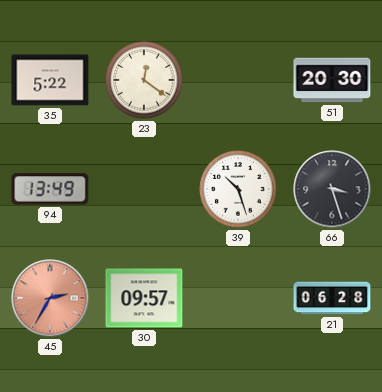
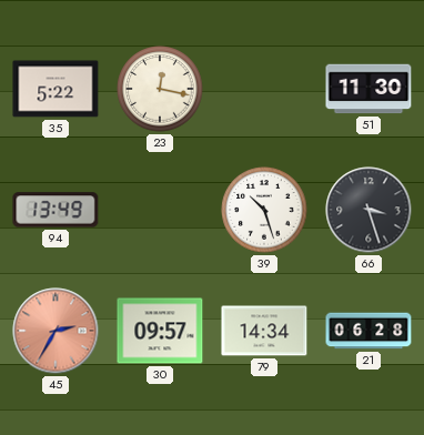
23: 12:21 -> 12:17
51: 20:30 -> 11:30
79: none -> 14:34
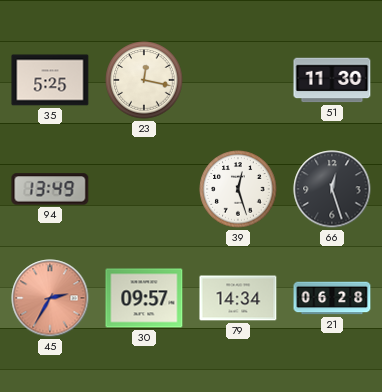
35: 5:22 -> 5:25
39: 10:27 -> 12:27
66: 3:27 -> 12:27
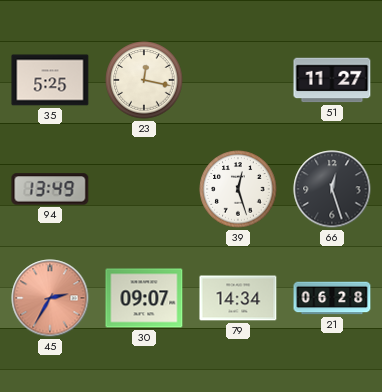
51: 11:30 -> 11:27
30: 09:57 -> 09:07
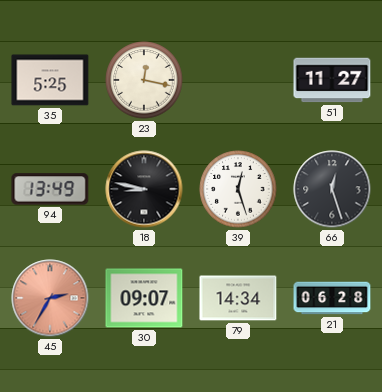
18: none -> 8:47
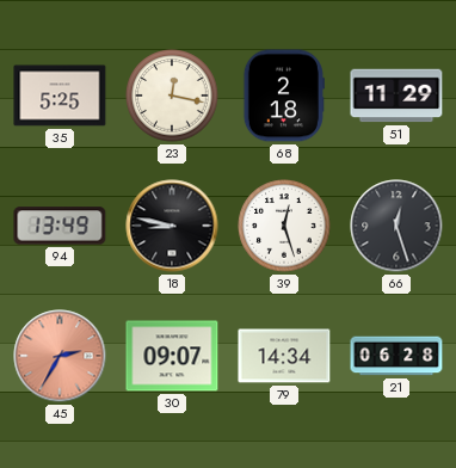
68: none -> 2:18
51: 11:27 -> 11:29
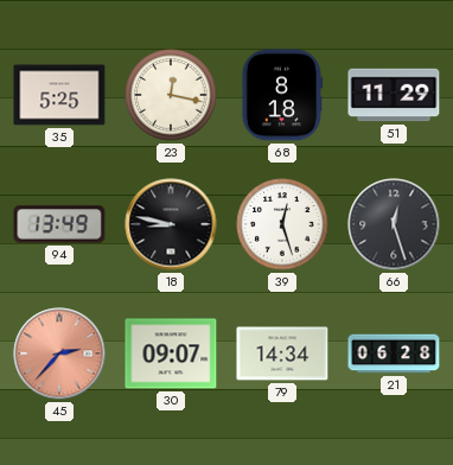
68: 2:18 -> 8:18
45: 2:35 -> 2:37
